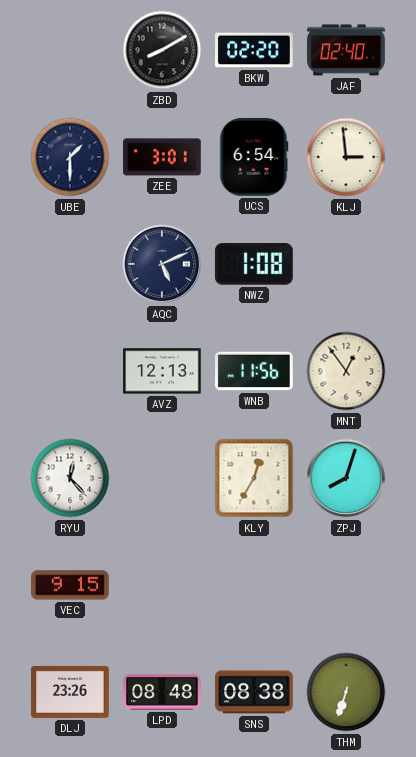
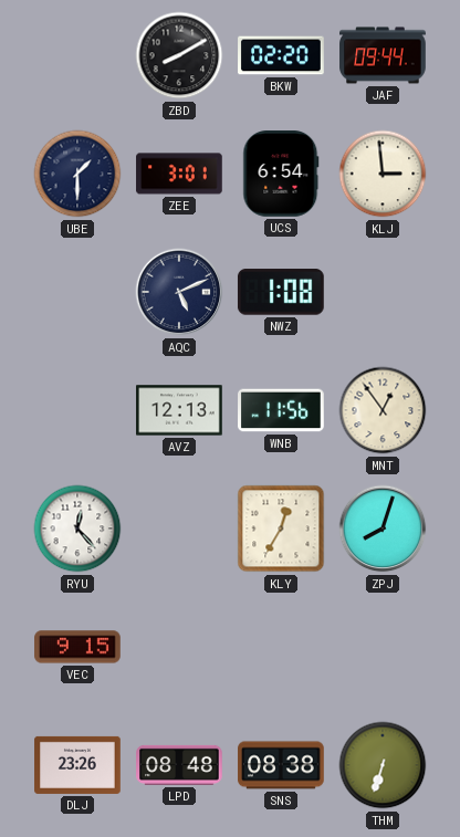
JAF: 02:40 -> 09:44
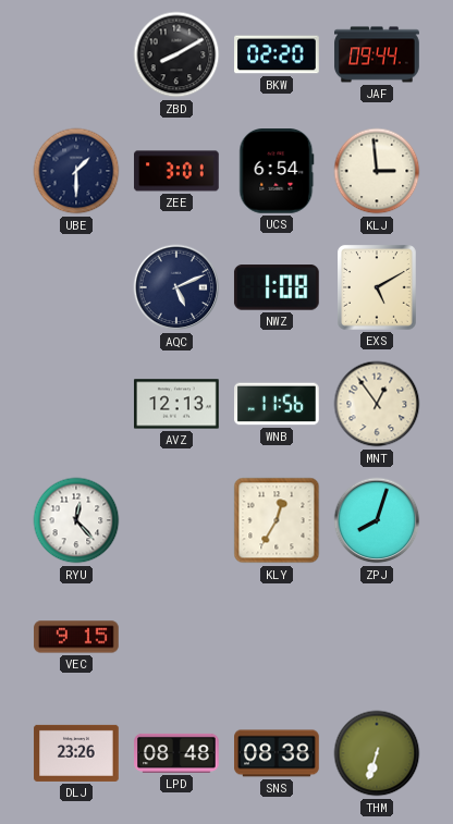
EXS: none -> 5:10
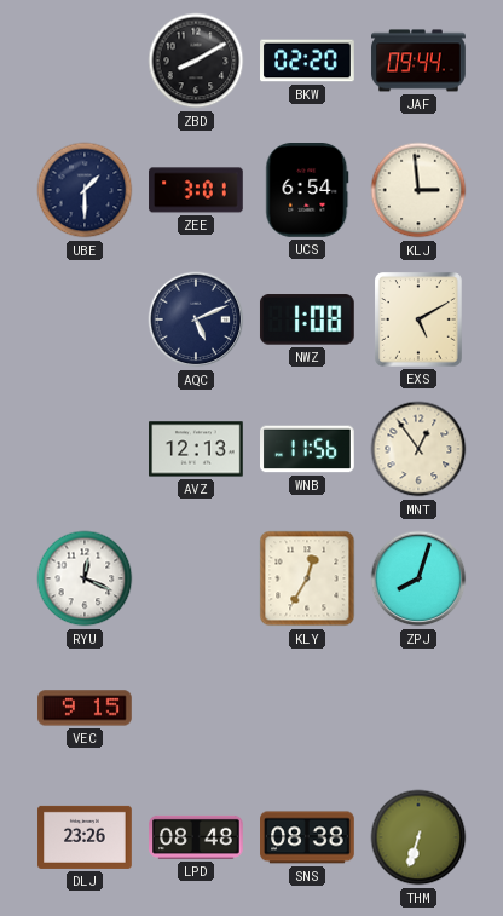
RYU: 12:23 -> 12:19
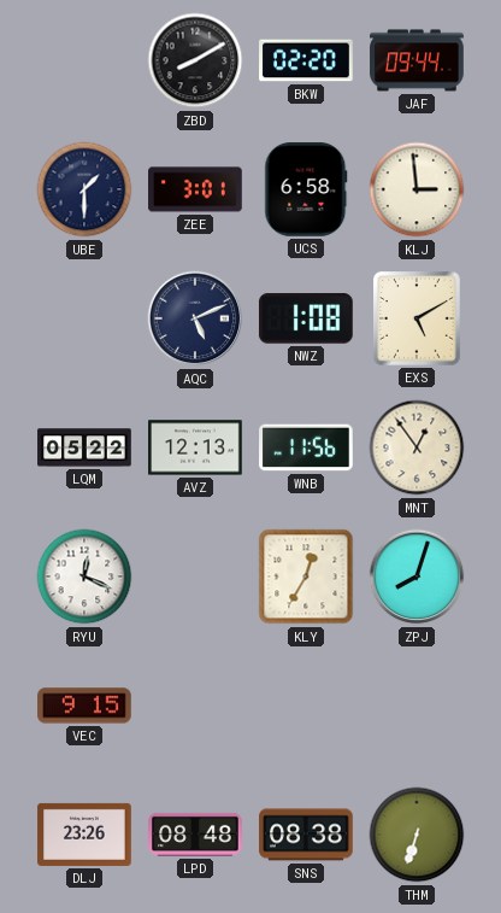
UCS: 6:54 -> 6:58
LQM: none -> 05:22
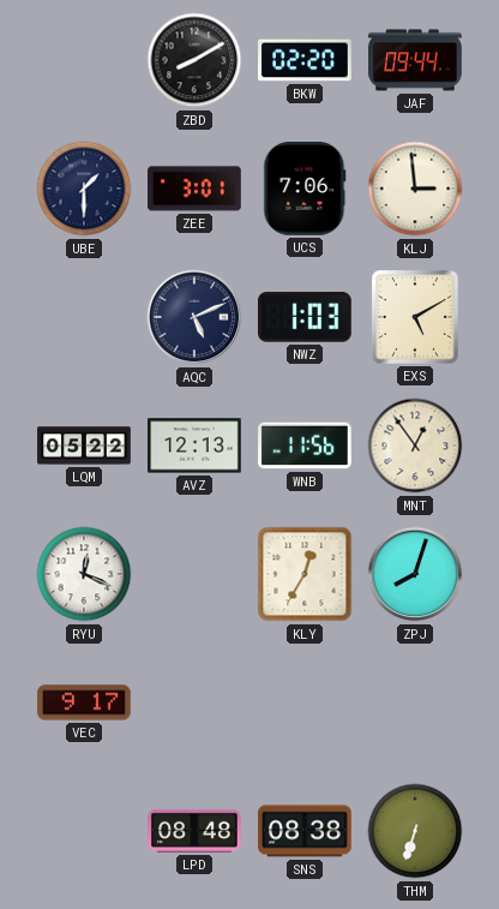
UCS: 6:58 -> 7:06
NWZ: 1:08 -> 1:03
VEC: 9:15 -> 9:17
DLJ: 23:26 -> none
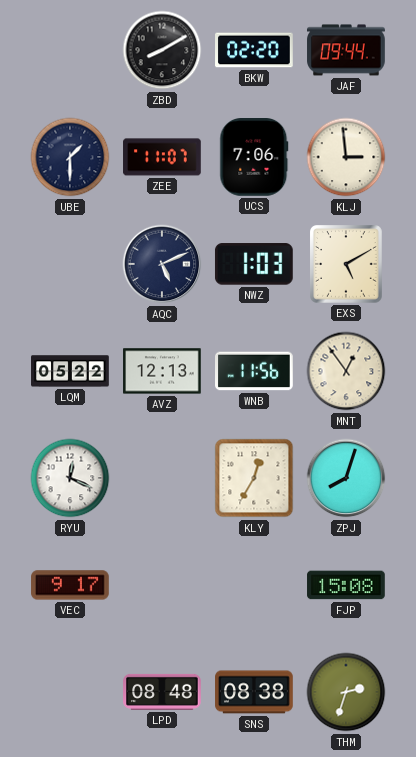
ZEE: 3:01 -> 11:07
FJP: none -> 15:08
THM: 6:33 -> 2:33
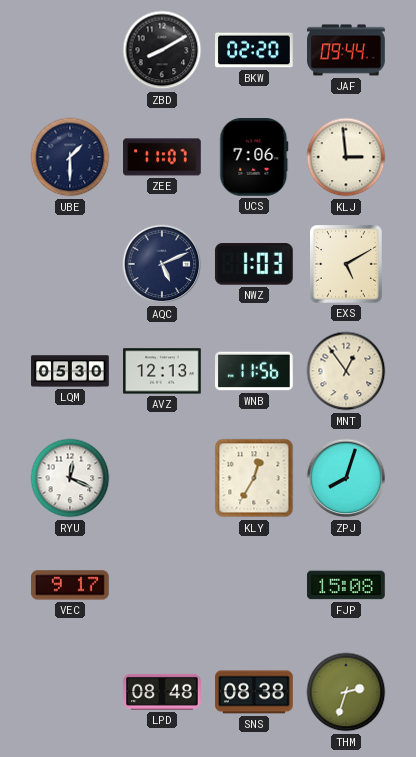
LQM: 05:22 -> 05:30
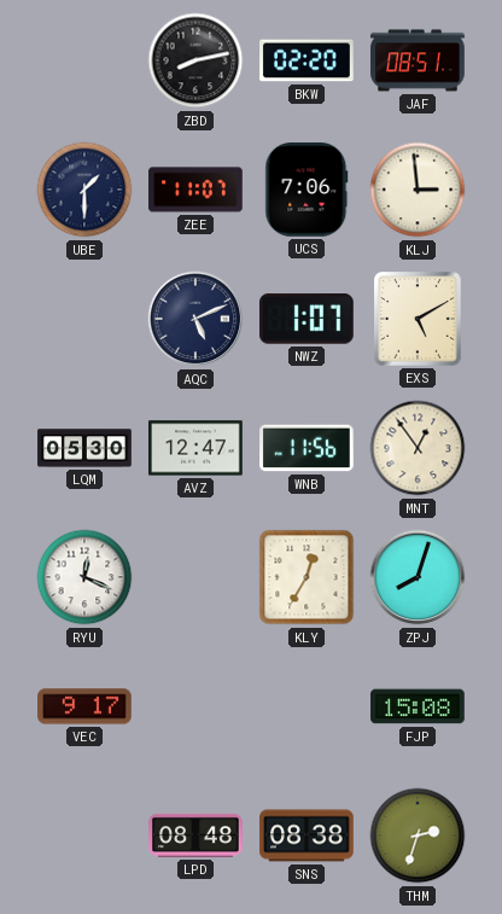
ZBD: 8:10 -> 8:13
JAF: 09:44 -> 08:51
NWZ: 1:03 -> 1:07
AVZ: 12:13 -> 12:47
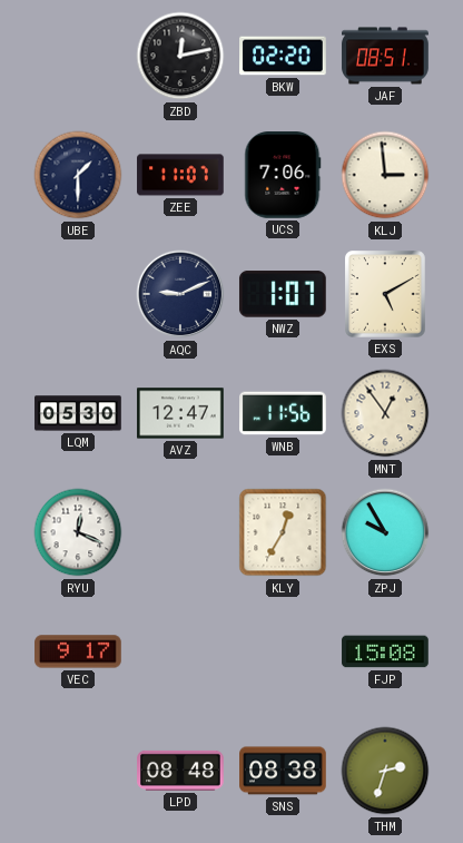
ZBD: 8:13 -> 12:13
AQC: 5:11 -> 9:11
ZPJ: 8:03 -> 9:55
